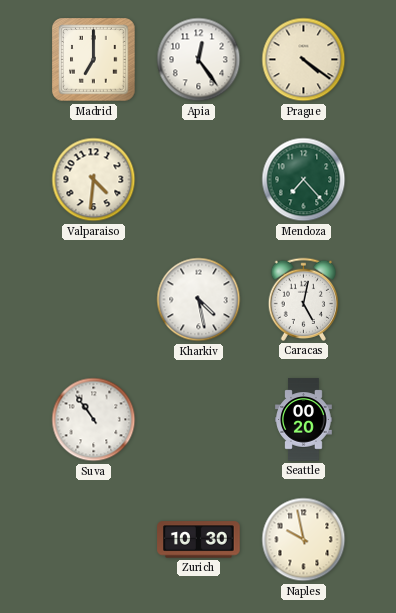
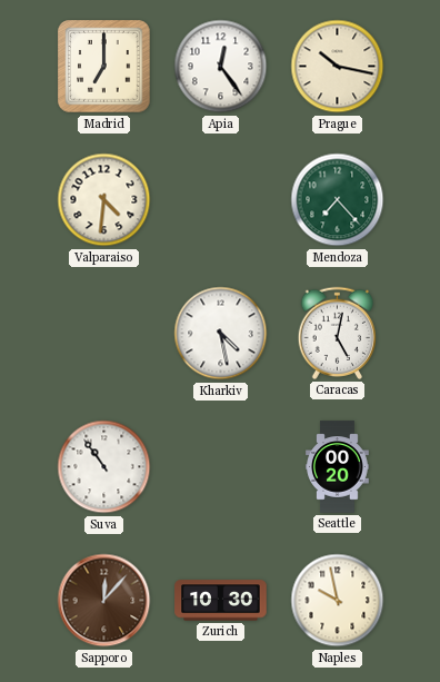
Prague: 4:21 -> 10:17
Sapporo: none -> 12:07
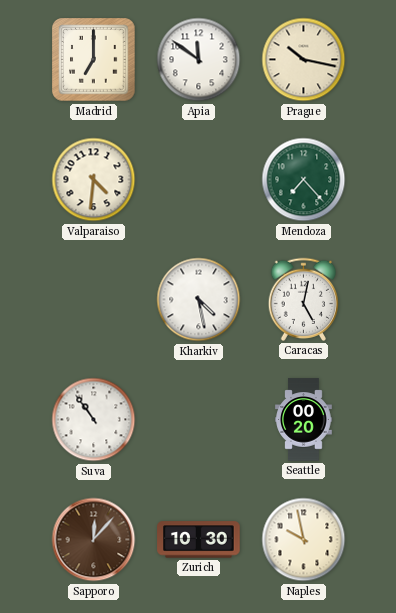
Apia: 12:24 -> 11:51
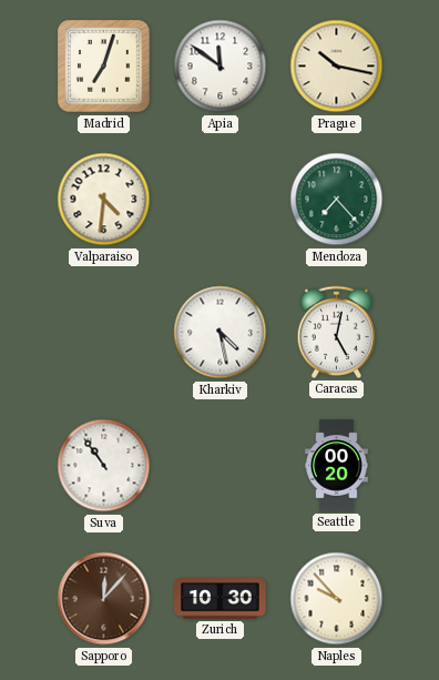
Madrid: 7:00 -> 7:03
Naples: 9:58 -> 9:53
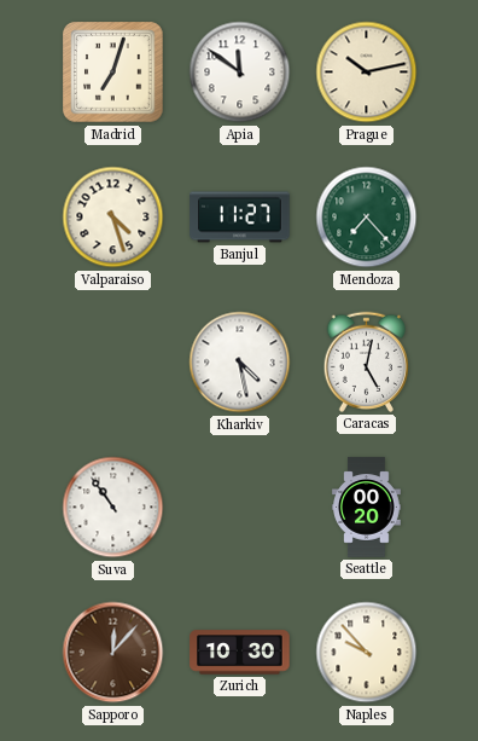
Prague: 10:17 -> 10:13
Valparaiso: 4:31 -> 4:27
Banjul: none -> 11:27
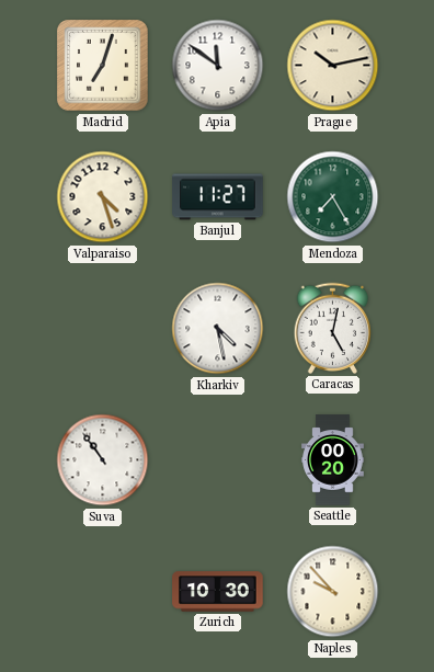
Mendoza: 7:23 -> 7:25
Sapporo: 12:07 -> none
